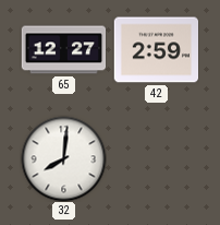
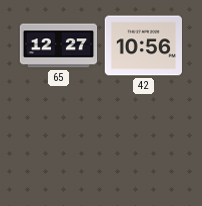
42: 2:59 -> 10:56
32: 8:01 -> none
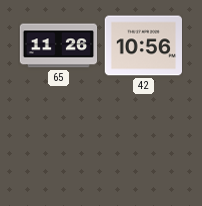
65: 12:27 -> 11:26
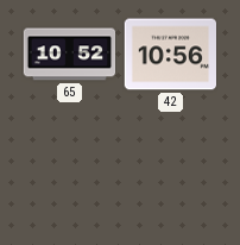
65: 11:26 -> 10:52
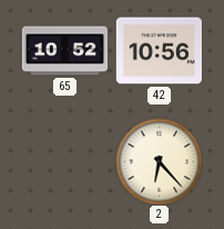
2: none -> 6:23
